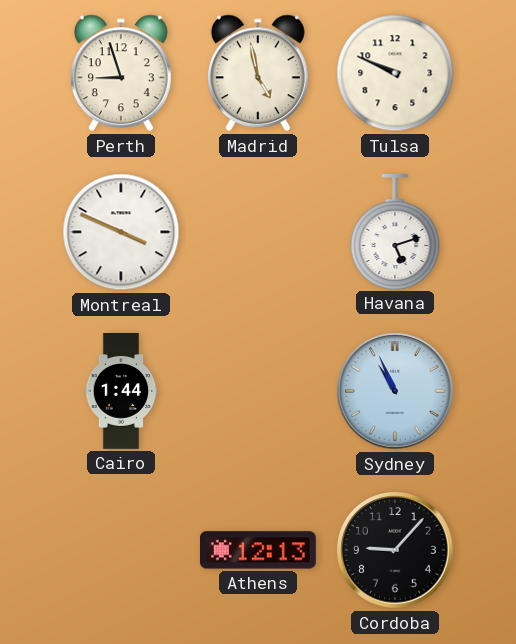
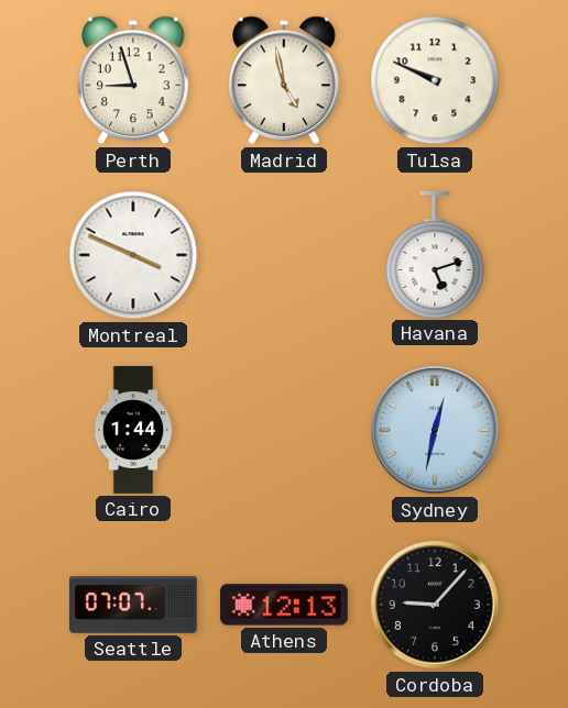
Sydney: 10:56 -> 12:32
Seattle: none -> 07:07
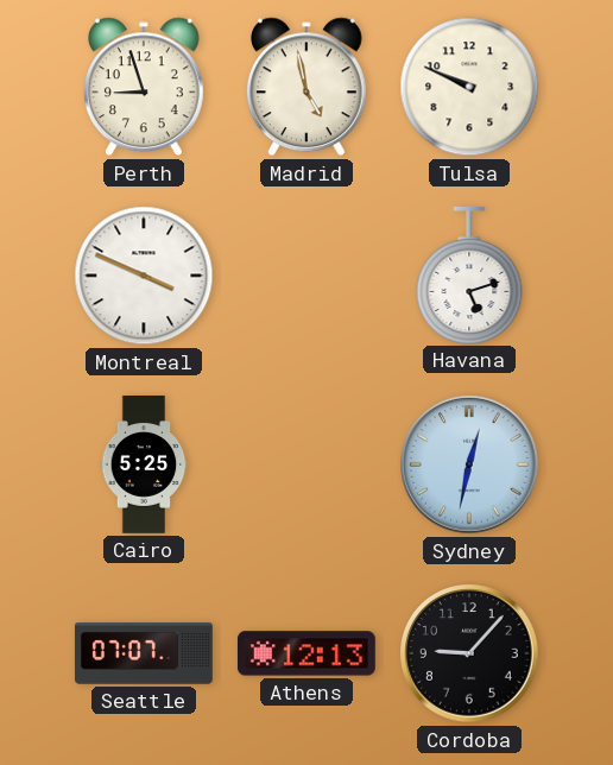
Cairo: 1:44 -> 5:25
